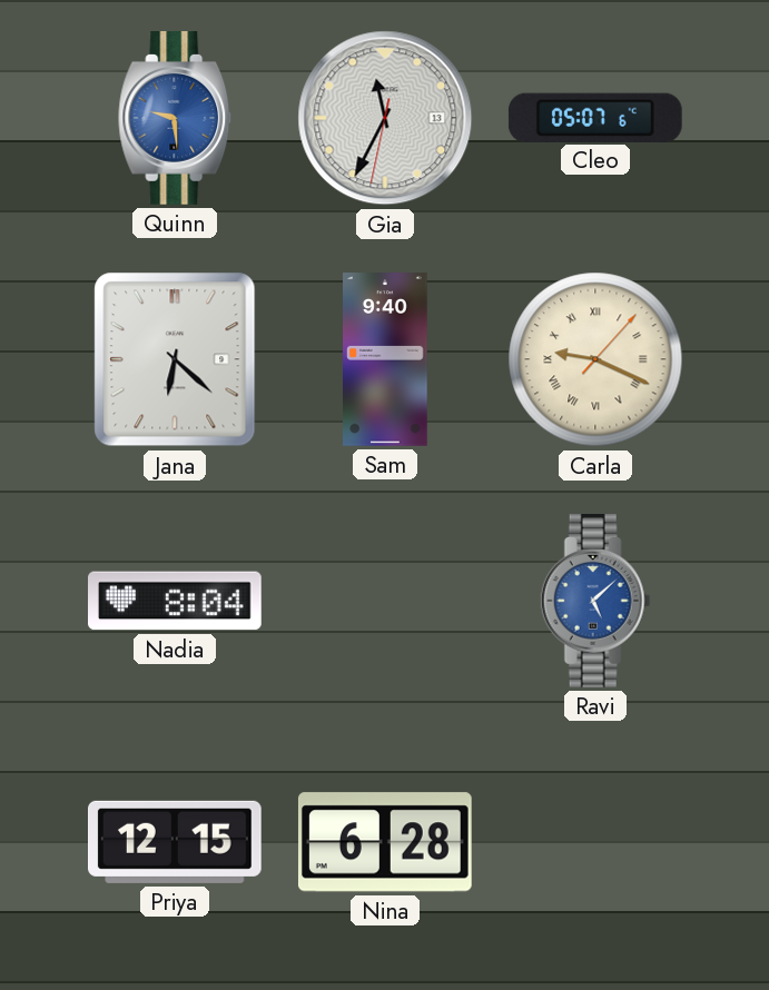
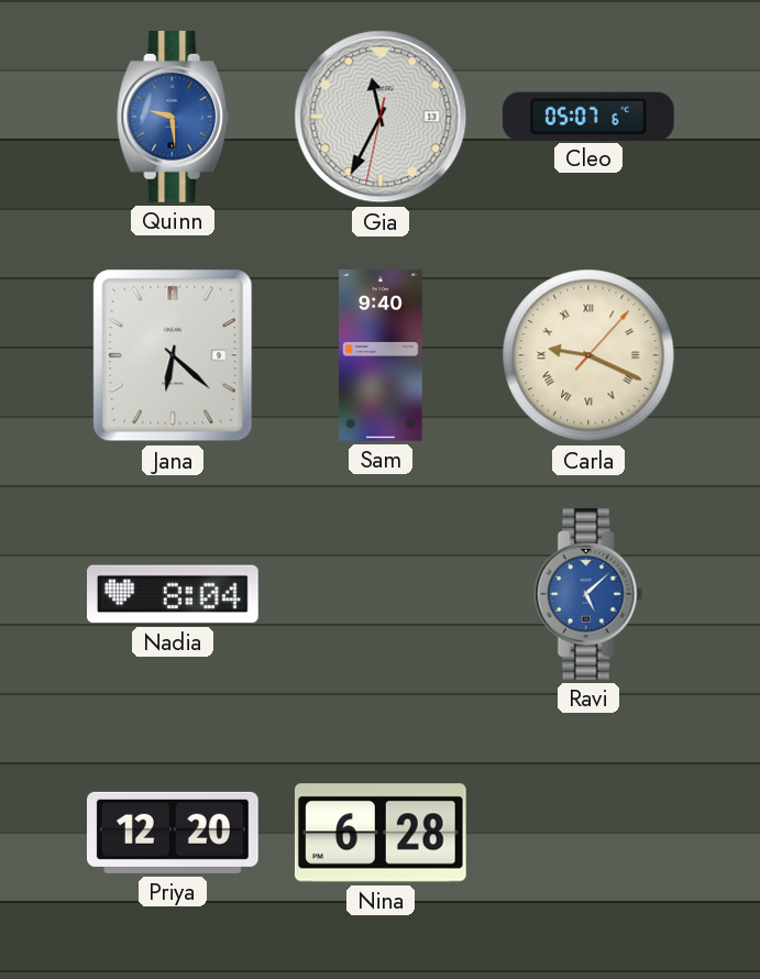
Priya: 12:15 -> 12:20
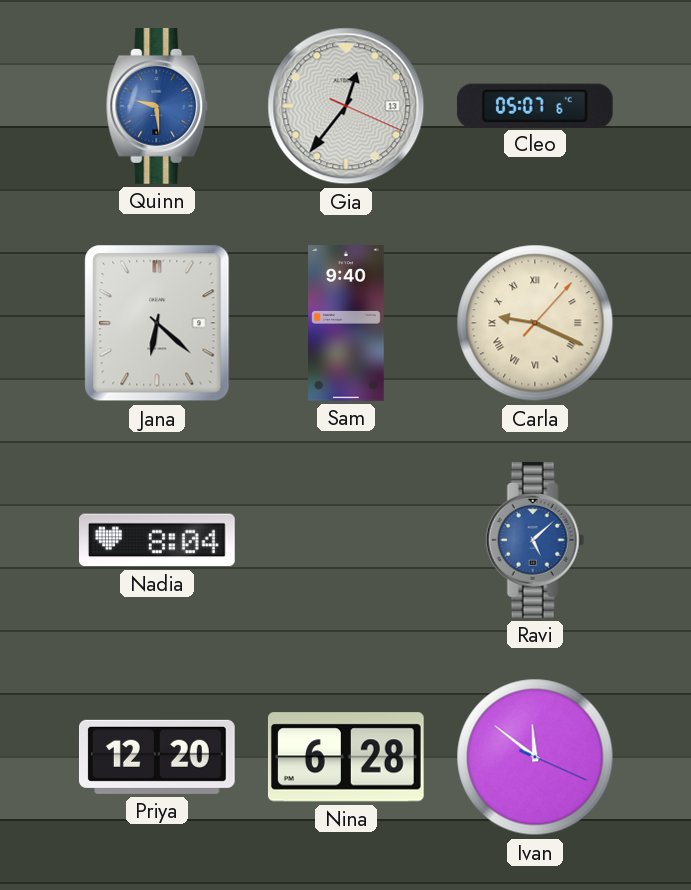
Gia: 11:34 -> 12:36
Ivan: none -> 11:51
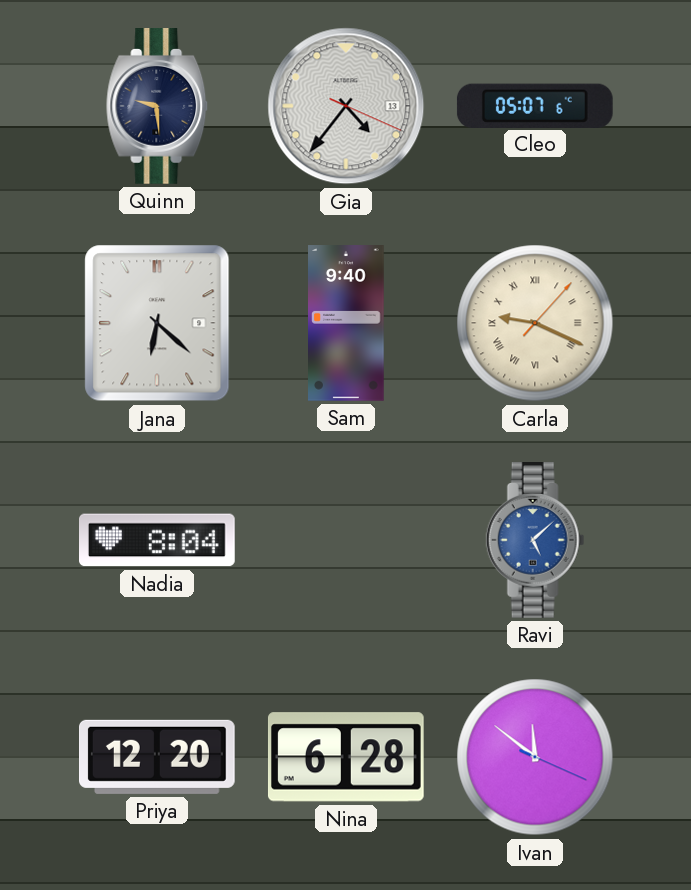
Quinn dial: blue -> navy
Gia: 12:36 -> 4:36
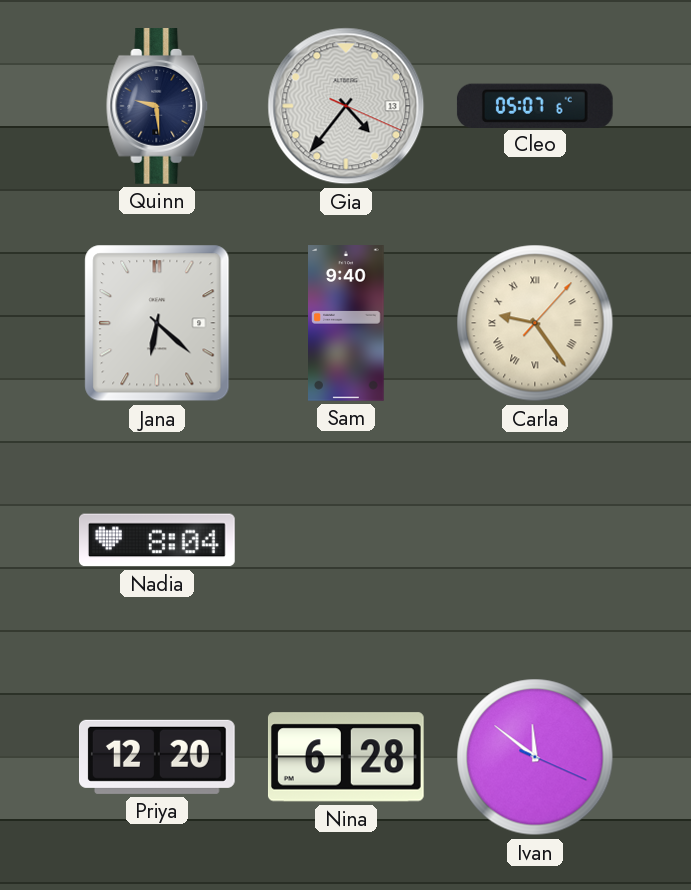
Carla: 9:19 -> 9:24
Ravi: 5:08 -> none
